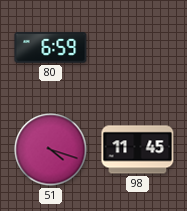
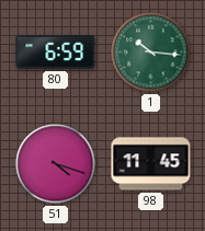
1: none -> 10:16
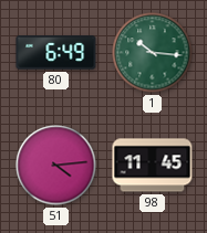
80: 6:59 -> 6:49
51: 4:18 -> 4:14
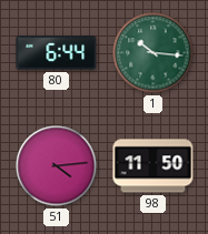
80: 6:49 -> 6:44
98: 11:45 -> 11:50
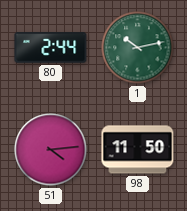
80: 6:44 -> 2:44
1: 10:16 -> 10:13
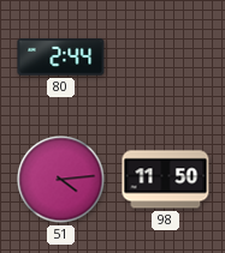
1: 10:13 -> none
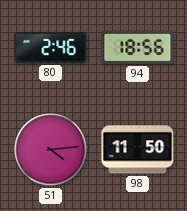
80: 2:44 -> 2:46
94: none -> 18:56
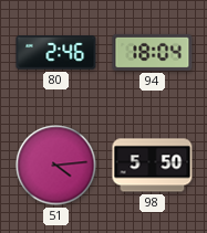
94: 18:56 -> 18:04
98: 11:50 -> 5:50
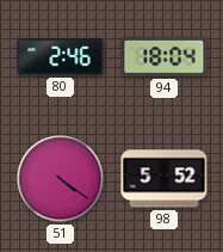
51: 4:14 -> 4:21
98: 5:50 -> 5:52
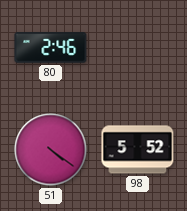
94: 18:04 -> none
